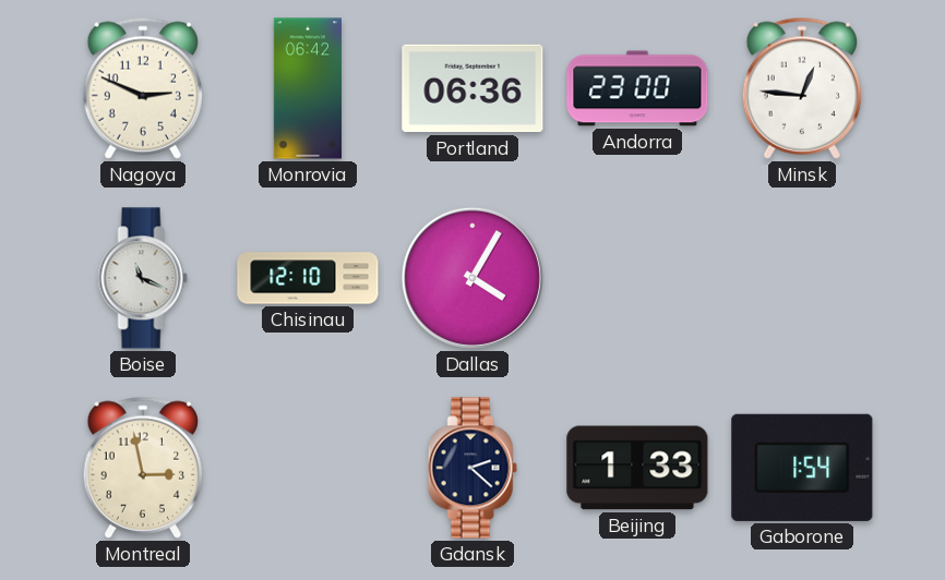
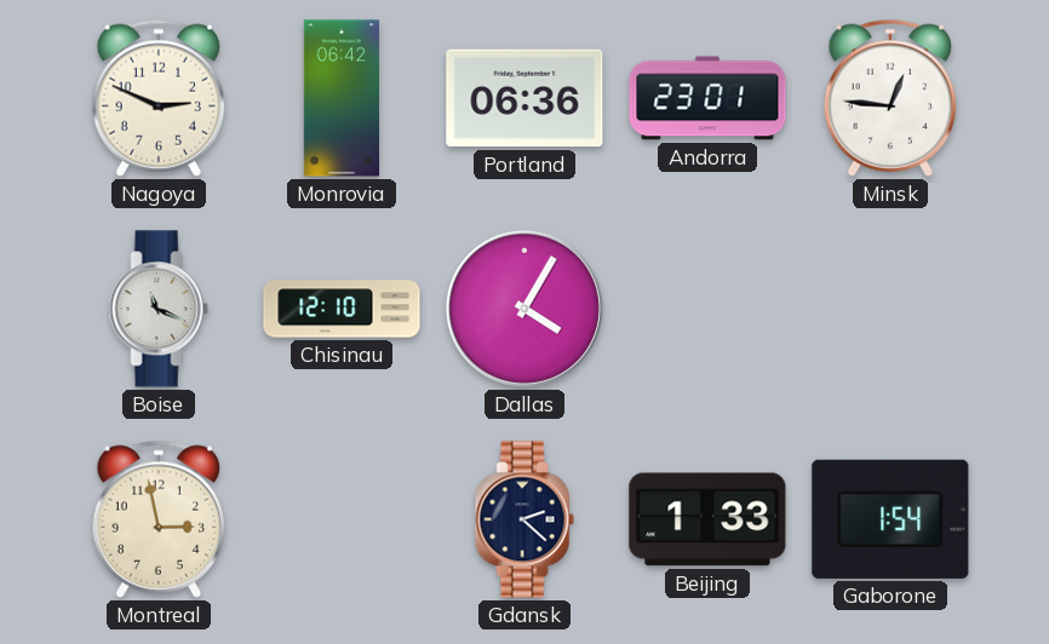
Andorra: 23:00 -> 23:01
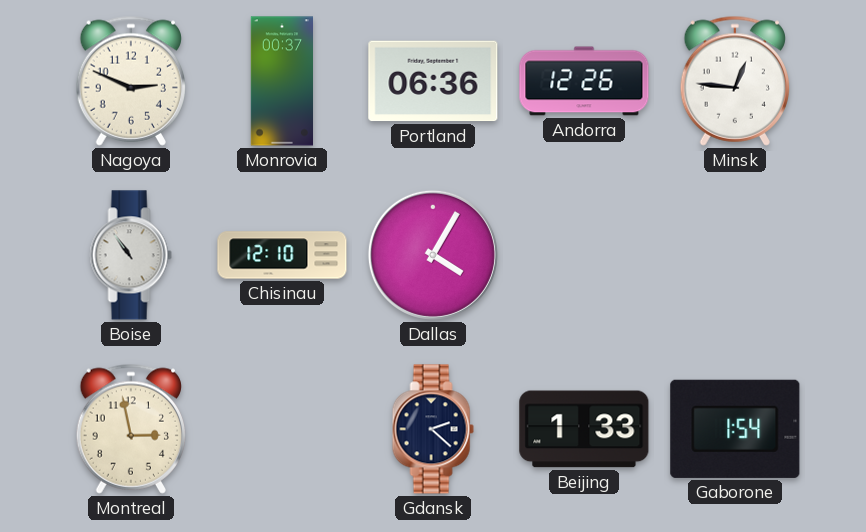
Monrovia: 06:42 -> 00:37
Andorra: 23:01 -> 12:26
Boise: 11:19 -> 10:54
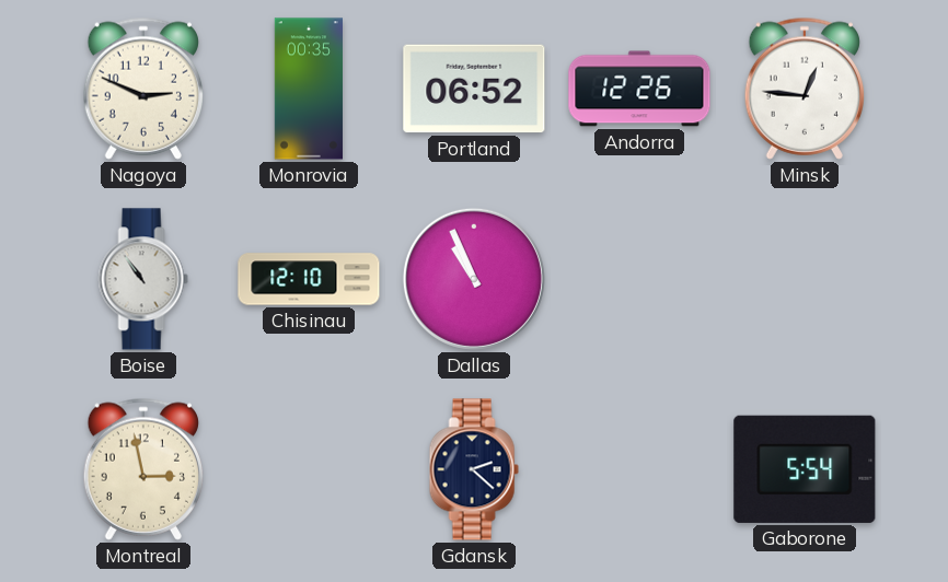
Monrovia: 00:37 -> 00:35
Portland: 06:36 -> 06:52
Dallas: 4:05 -> 10:56
Beijing: 1:33 -> none
Gaborone: 1:54 -> 5:54
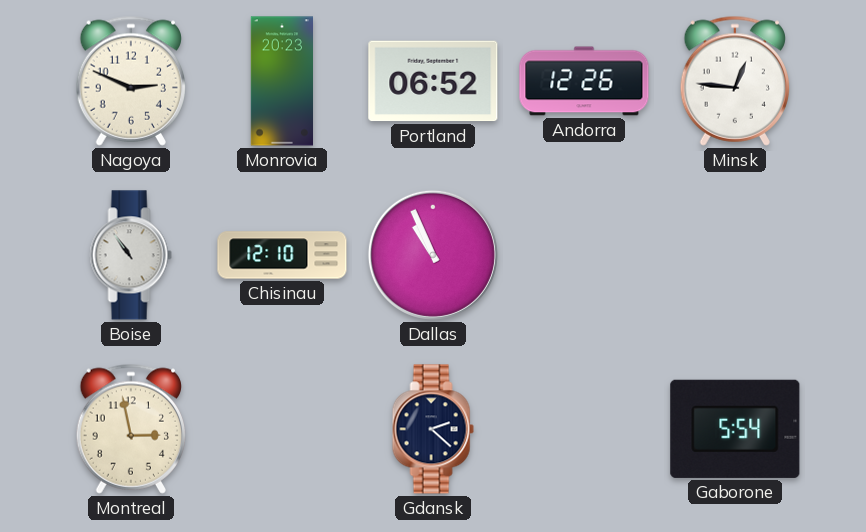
Monrovia: 00:35 -> 20:23
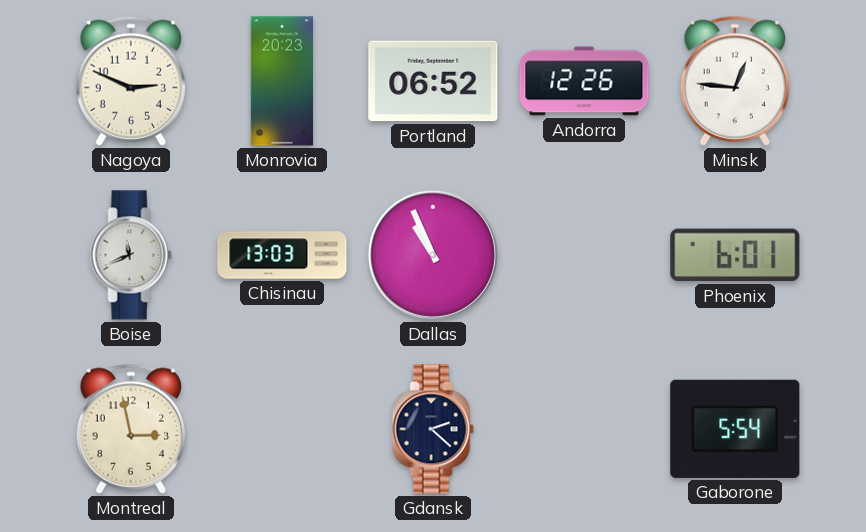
Boise: 10:54 -> 11:41
Chisinau: 12:10 -> 13:03
Phoenix: none -> 6:01
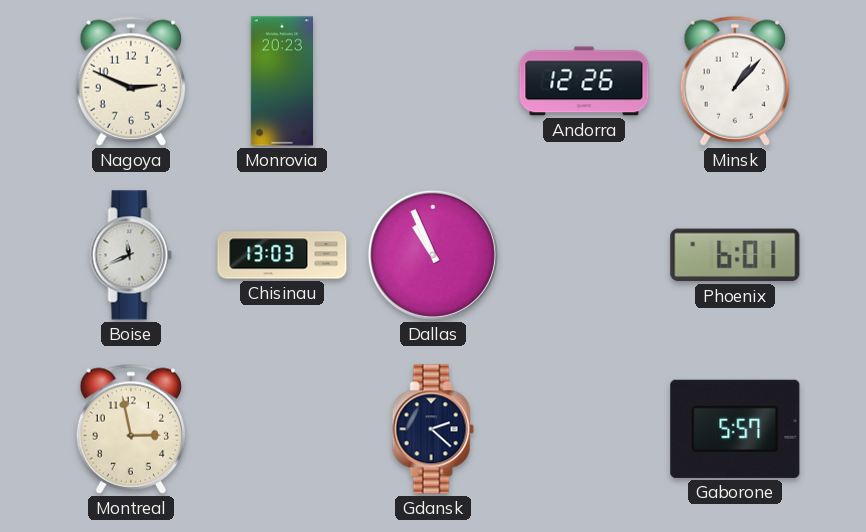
Portland: 06:52 -> none
Minsk: 12:46 -> 1:07
Gaborone: 5:54 -> 5:57
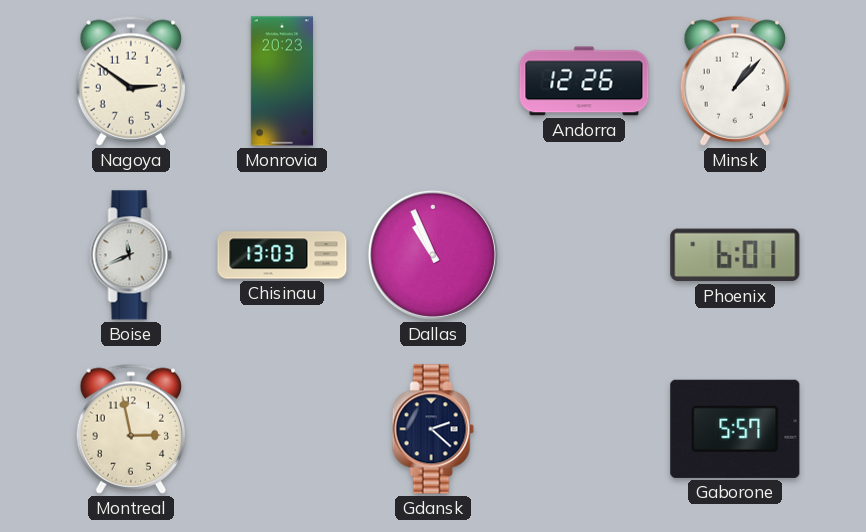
Nagoya: 2:49 -> 2:51
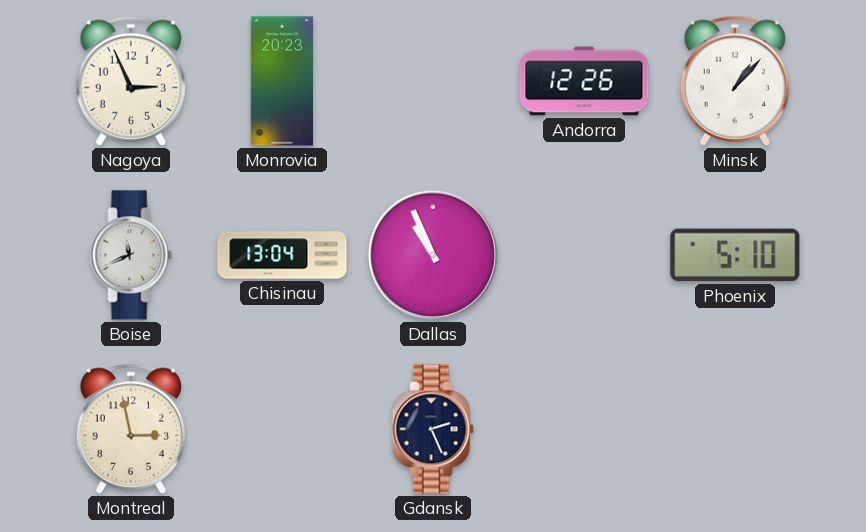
Nagoya: 2:51 -> 2:56
Chisinau: 13:03 -> 13:04
Phoenix: 6:01 -> 5:10
Gdansk: 2:22 -> 2:26
Gaborone: 5:57 -> none
